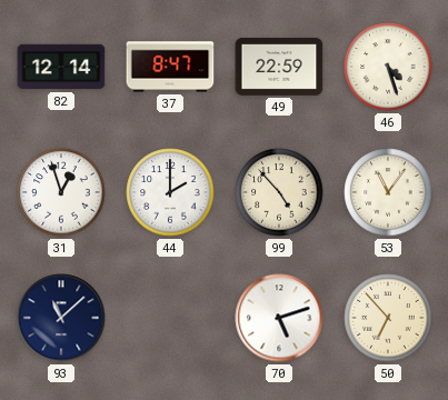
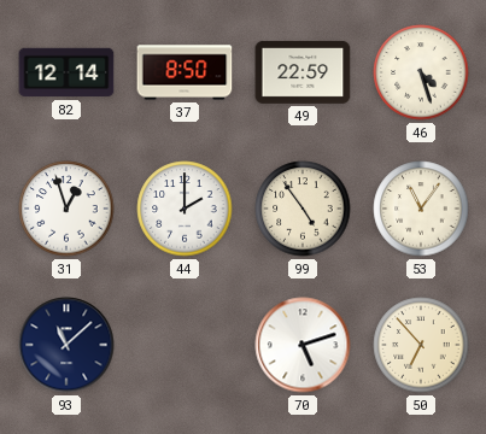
37: 8:47 -> 8:50
99: 4:53 -> 4:54
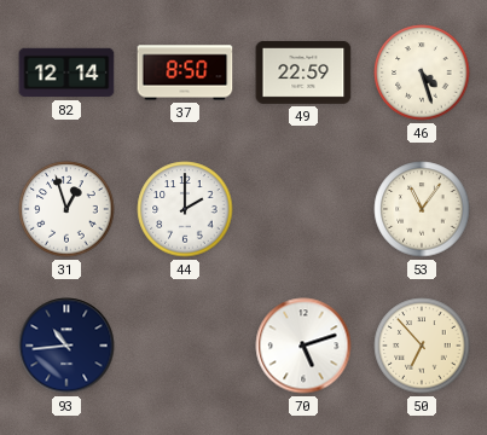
99: 4:54 -> none
93: 11:08 -> 10:44
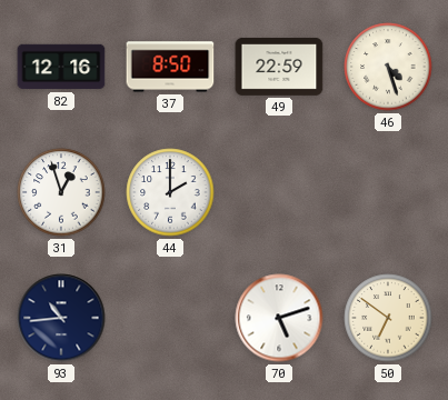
82: 12:14 -> 12:16
53: 11:06 -> none
50: 6:53 -> 6:51
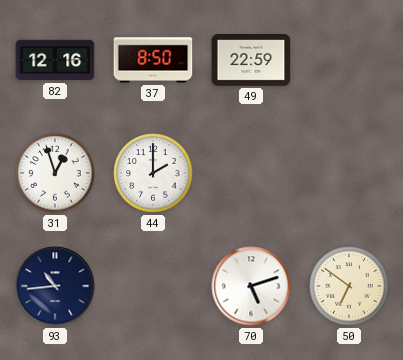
46: 4:27 -> none
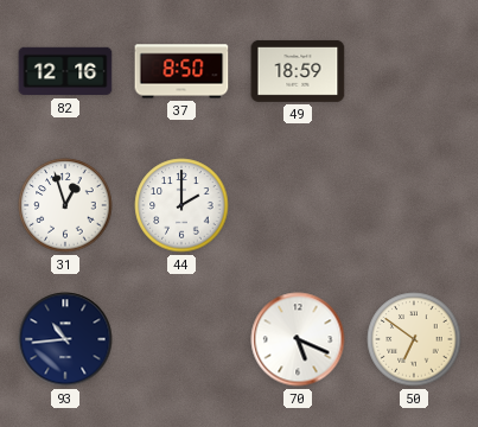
49: 22:59 -> 18:59
70: 5:12 -> 5:19
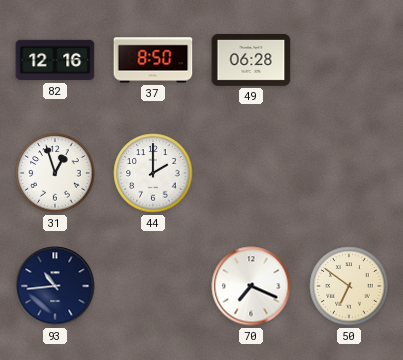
49: 18:59 -> 06:28
70: 5:19 -> 7:19
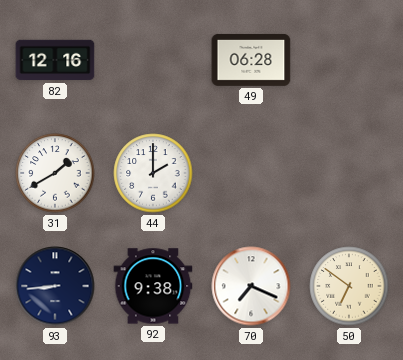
37: 8:50 -> none
31: 12:57 -> 1:40
93: 10:44 -> 8:44
92: none -> 9:38
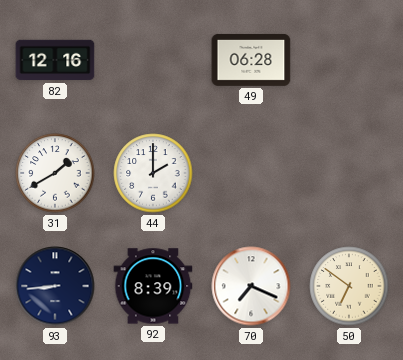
92: 9:38 -> 8:39
